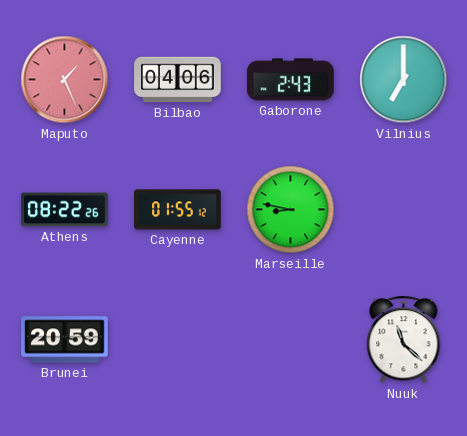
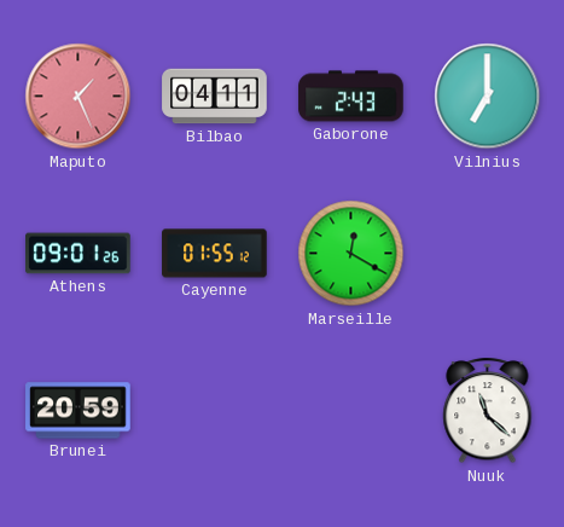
Bilbao: 04:06 -> 04:11
Athens: 08:22 -> 09:01
Marseille: 8:47 -> 12:20
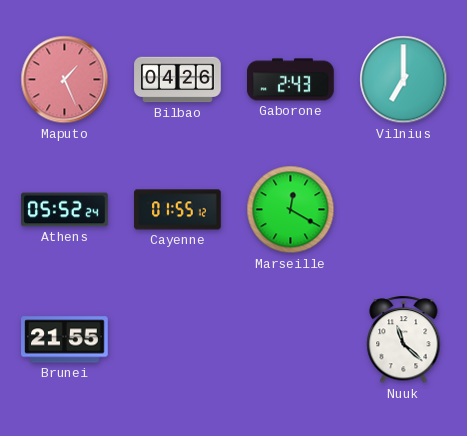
Bilbao: 04:11 -> 04:26
Athens: 09:01 -> 05:52
Brunei: 20:59 -> 21:55
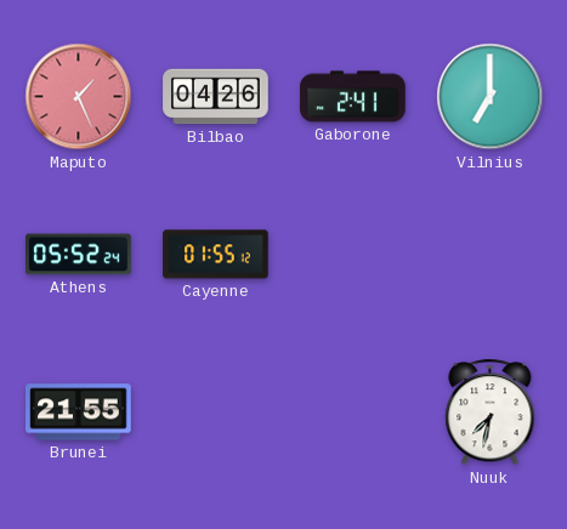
Gaborone: 2:43 -> 2:41
Marseille: 12:20 -> none
Nuuk: 11:22 -> 7:32
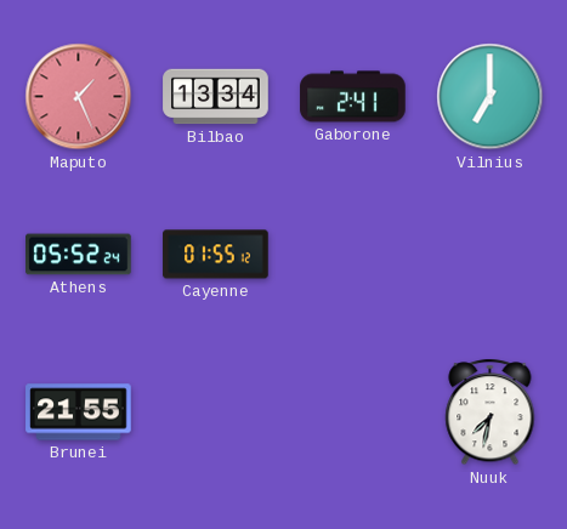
Bilbao: 04:26 -> 13:34
